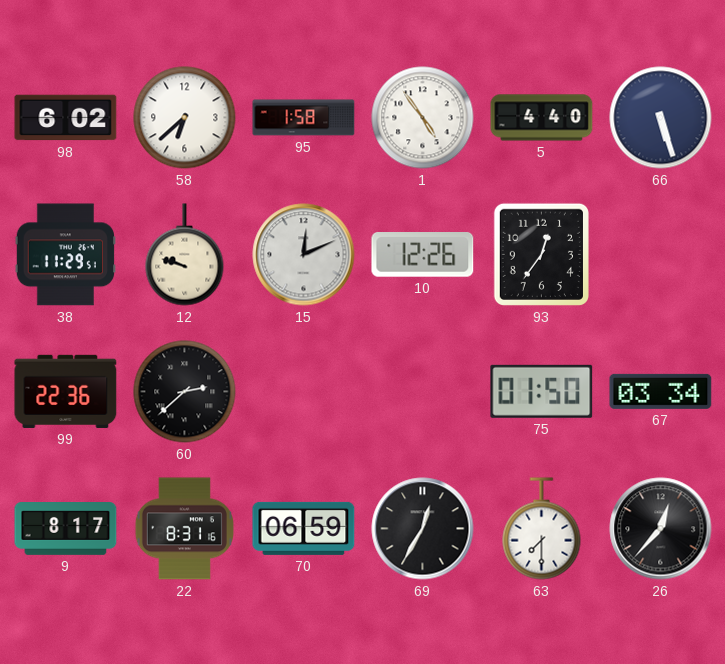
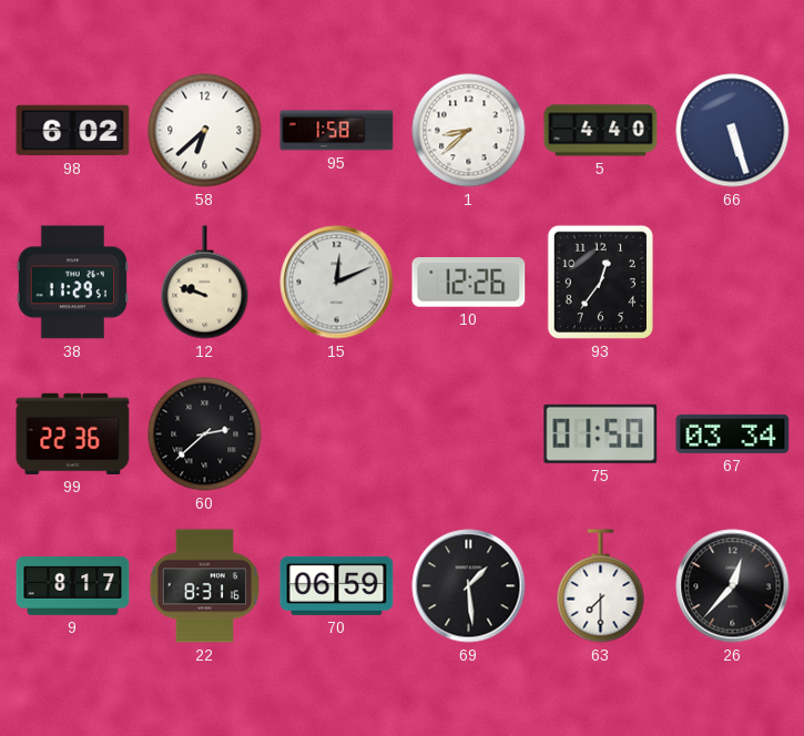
1: 4:54 -> 8:38
69: 12:35 -> 1:29
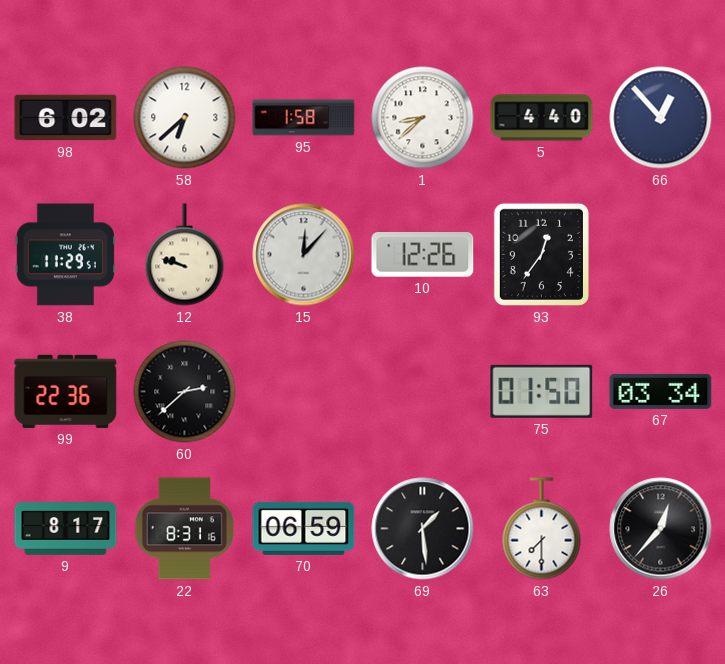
66: 5:27 -> 12:53
15: 12:11 -> 12:07
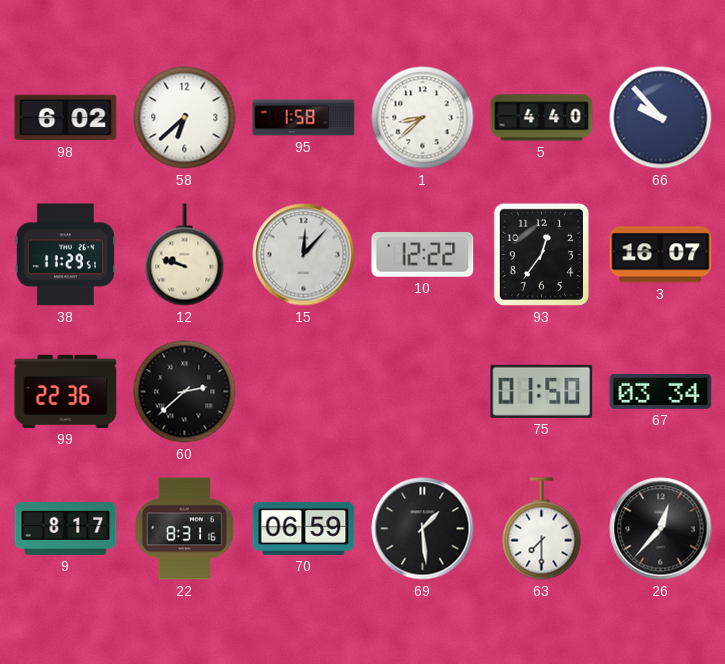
66: 12:53 -> 9:53
10: 12:26 -> 12:22
3: none -> 16:07
